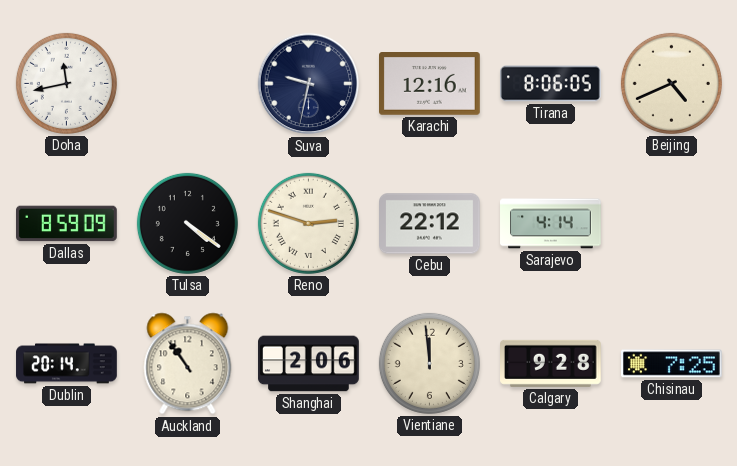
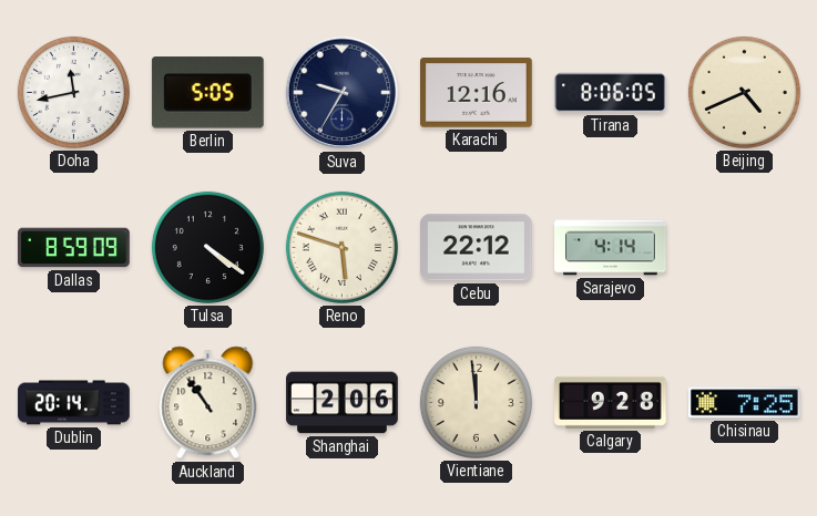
Berlin: none -> 5:05
Suva: 9:32 -> 9:35
Reno: 2:48 -> 5:48
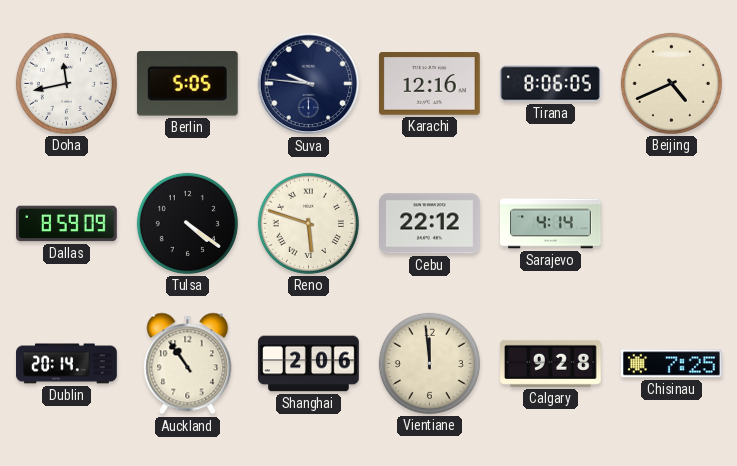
Suva: 9:35 -> 9:46
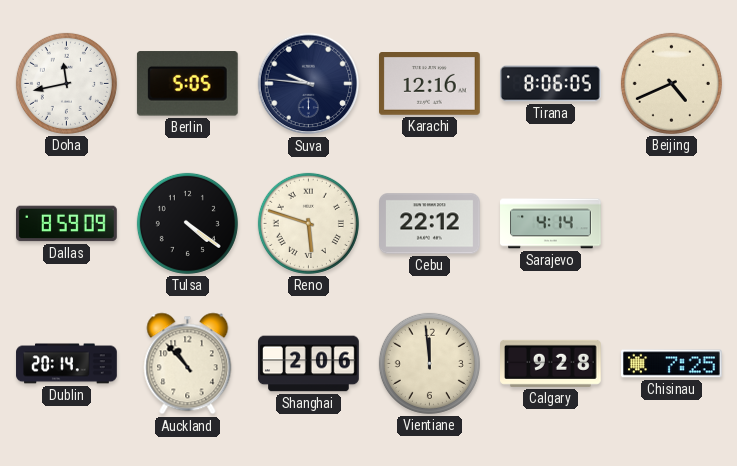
Auckland: 10:54 -> 10:53
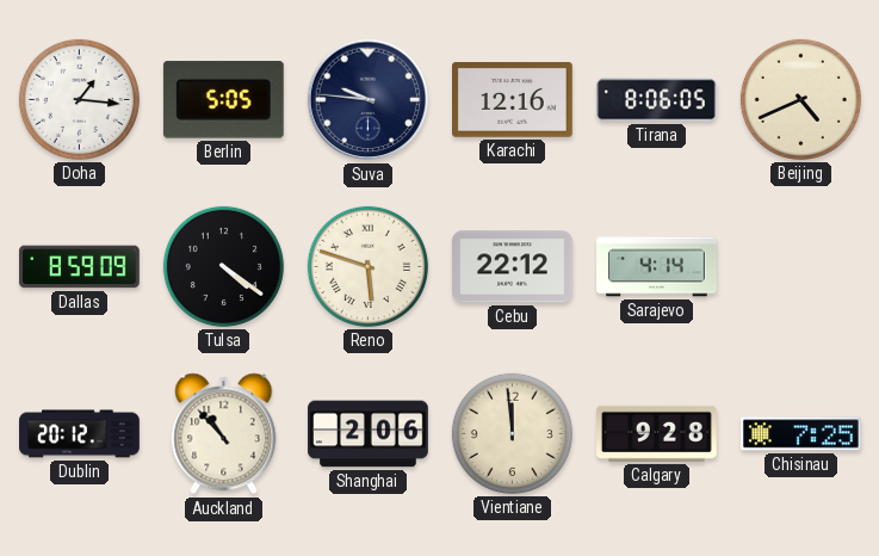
Doha: 11:43 -> 1:16
Dublin: 20:14 -> 20:12
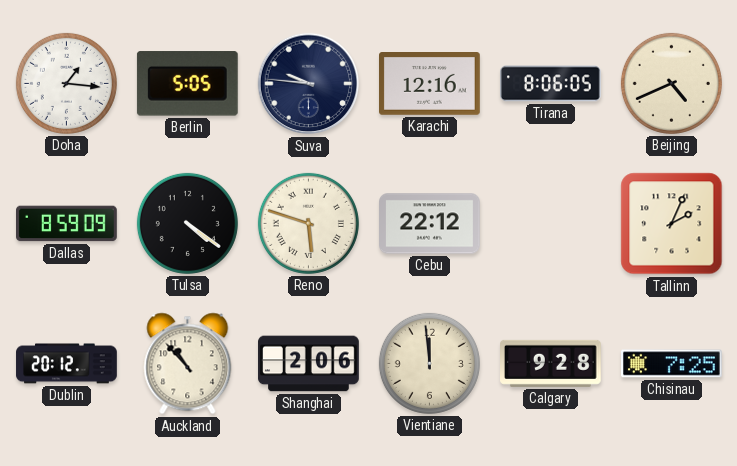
Sarajevo: 4:14 -> none
Tallinn: none -> 2:04
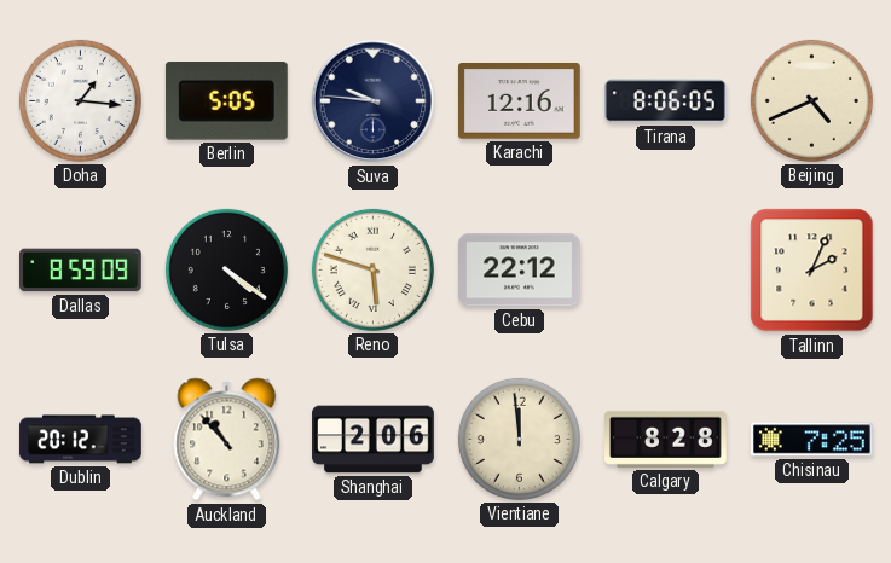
Calgary: 9:28 -> 8:28
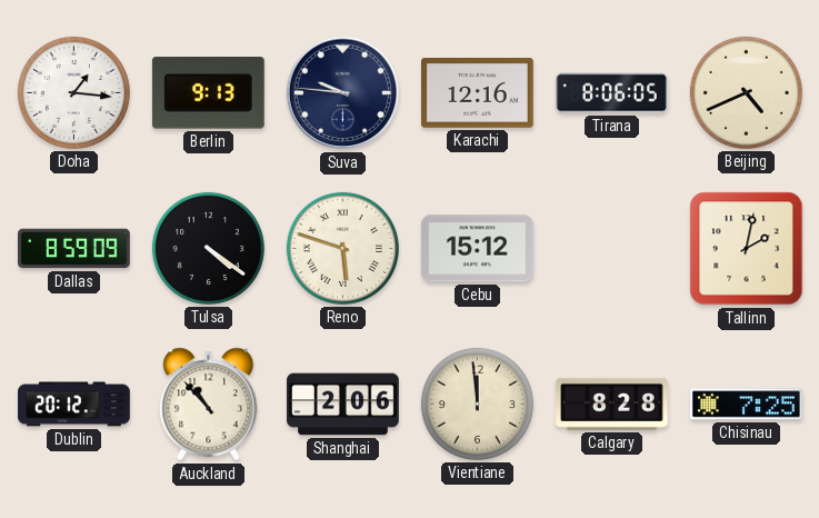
Berlin: 5:05 -> 9:13
Cebu: 22:12 -> 15:12
Tallinn: 2:04 -> 2:02
